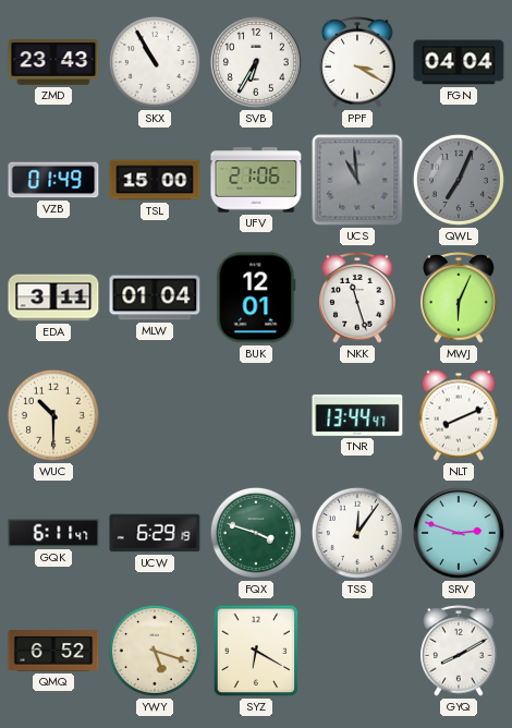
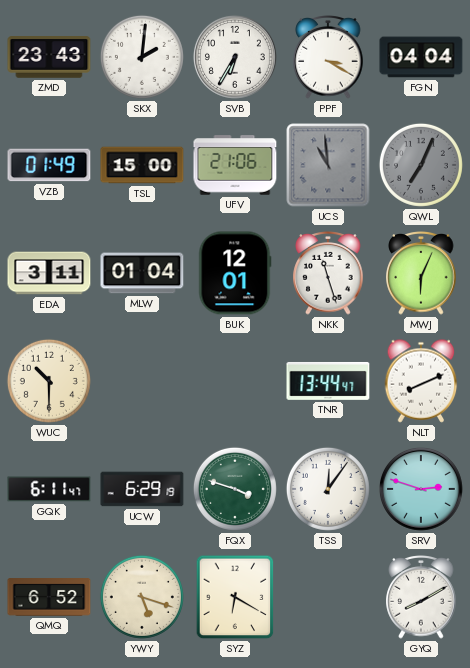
SKX: 10:55 -> 2:01
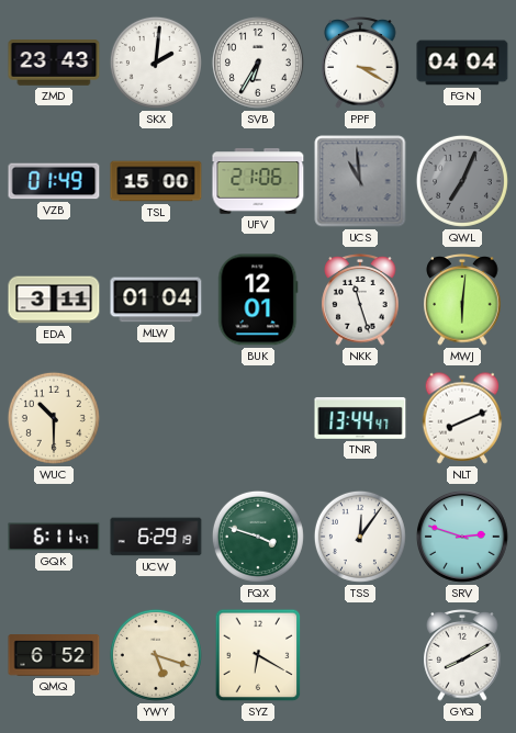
MWJ: 6:04 -> 6:01
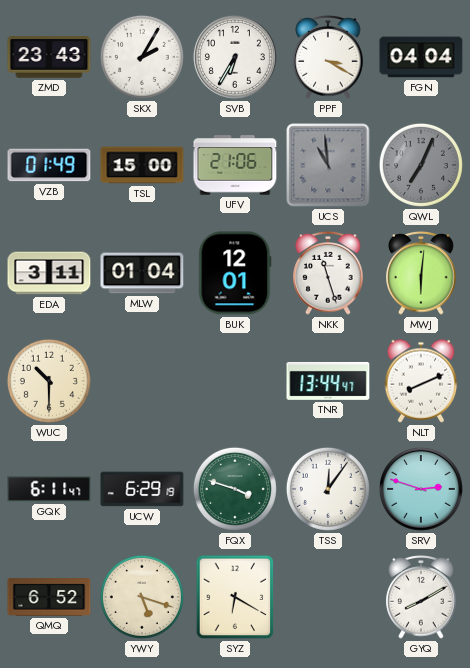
SKX: 2:01 -> 2:05
